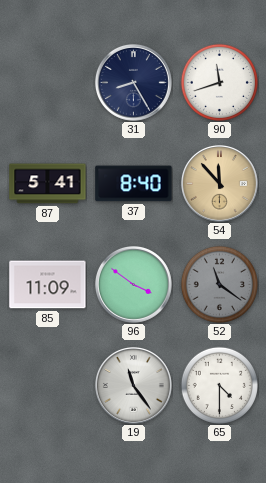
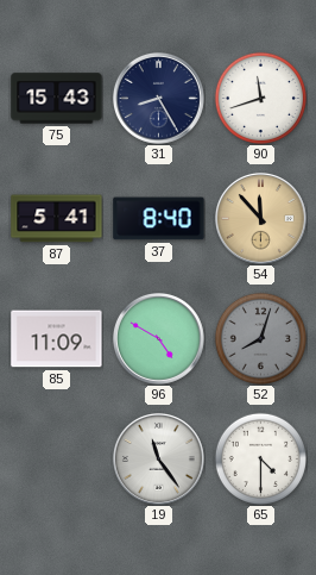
75: none -> 15:43
96: 3:51 -> 4:50
52: 11:21 -> 8:03
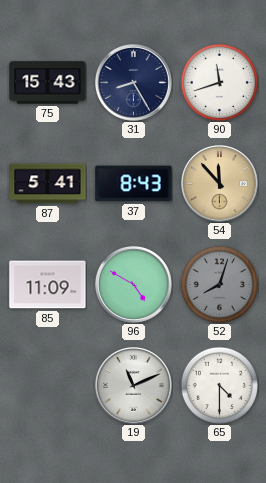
37: 8:40 -> 8:43
19: 11:24 -> 11:11
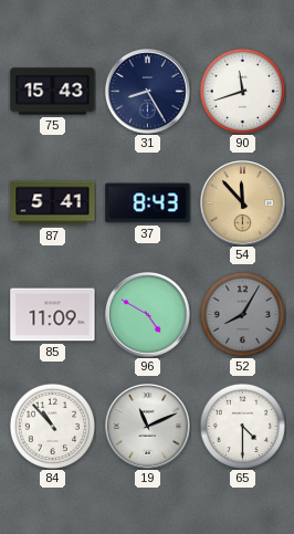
52: 8:03 -> 8:05
84: none -> 10:53
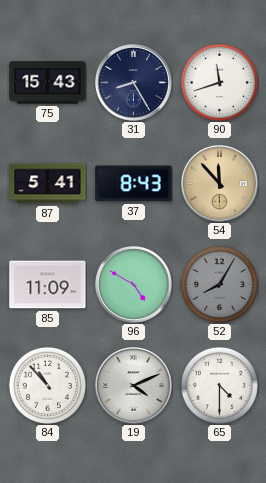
19: 11:11 -> 4:11
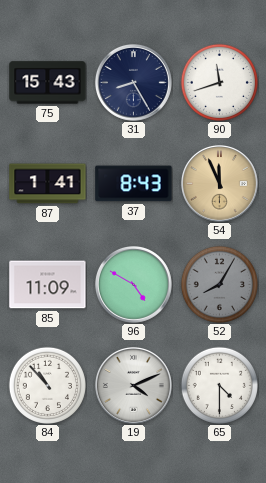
87: 5:41 -> 1:41
54: 11:53 -> 11:56
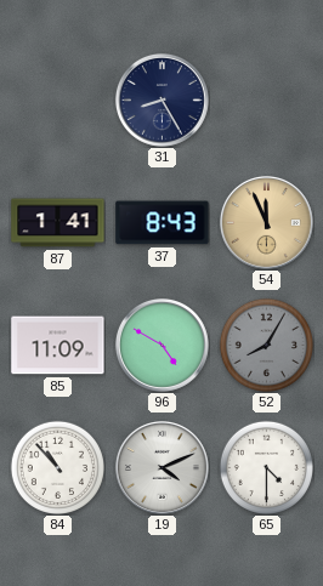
75: 15:43 -> none
90: 11:42 -> none
